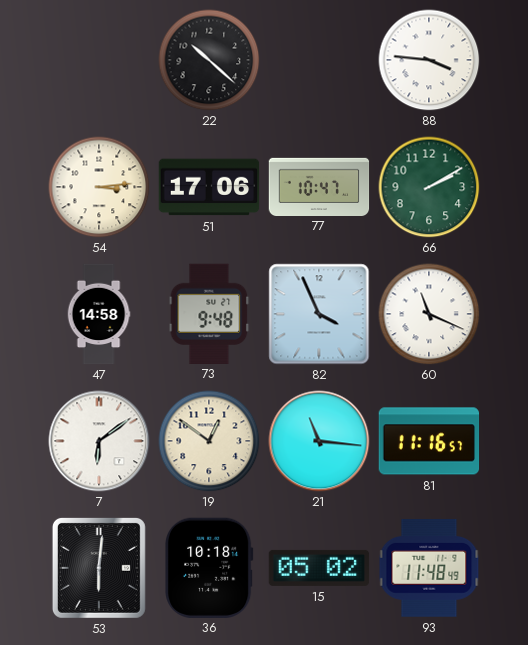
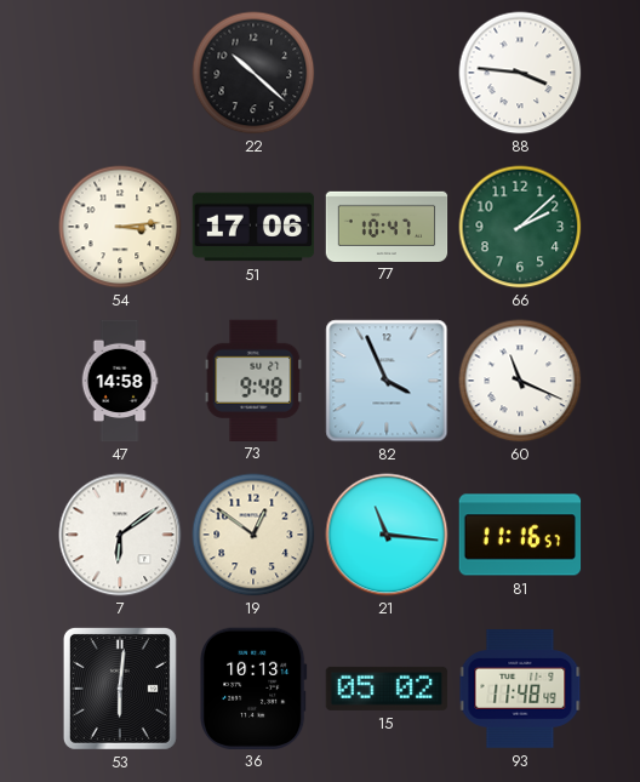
66: 2:10 -> 2:08
36: 10:18 -> 10:13
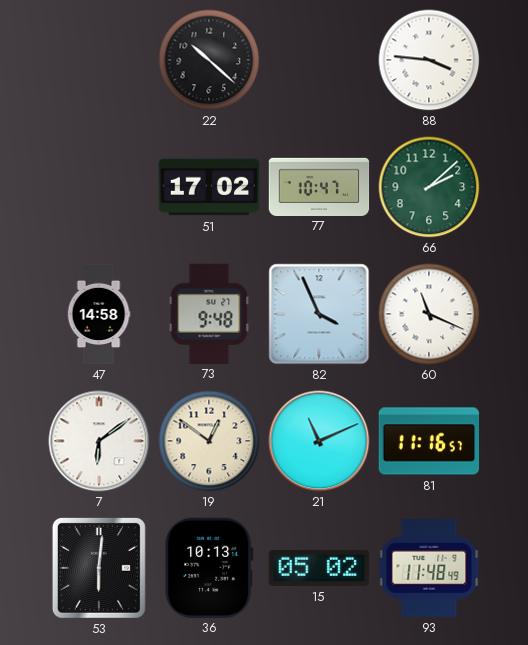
54: 3:14 -> none
51: 17:06 -> 17:02
21: 11:16 -> 11:11
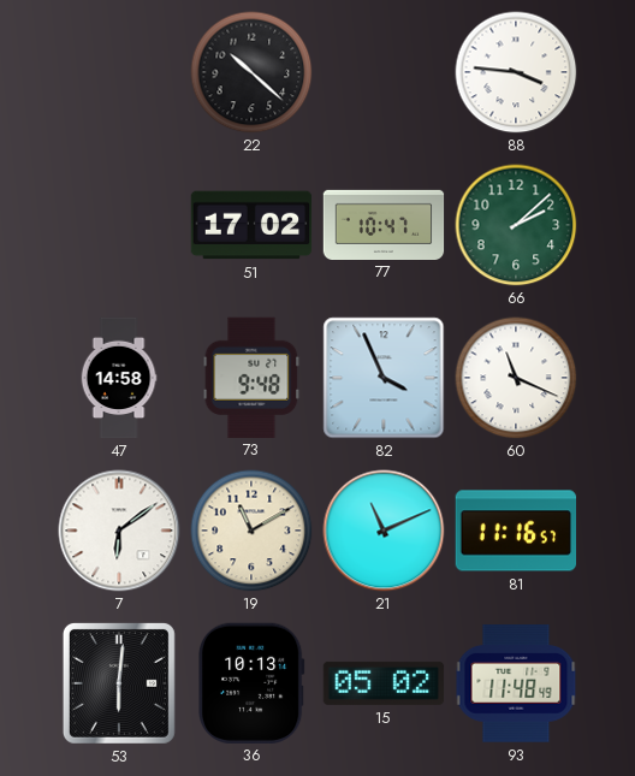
19: 12:51 -> 11:10
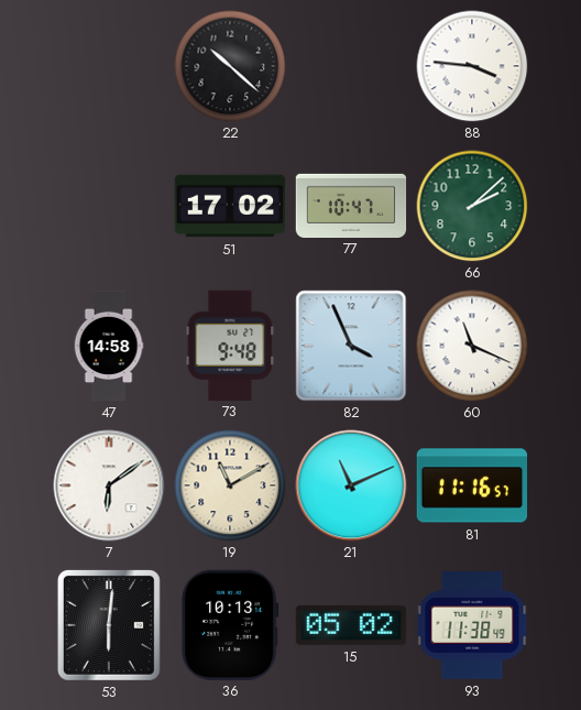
93: 11:48 -> 11:38
